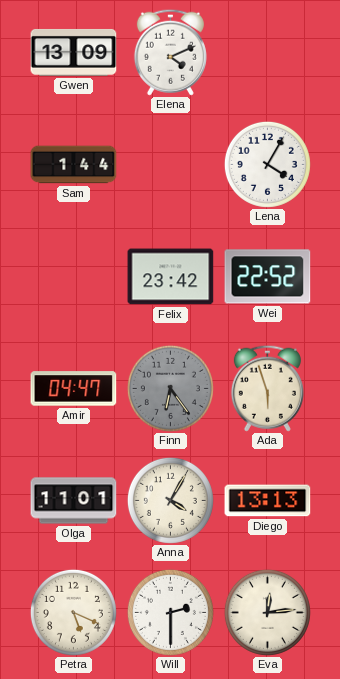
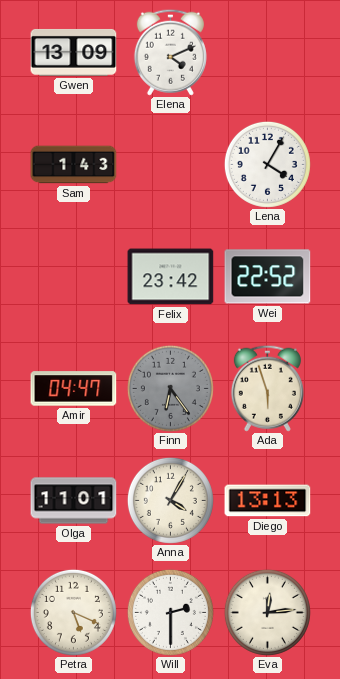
Sam: 1:44 -> 1:43
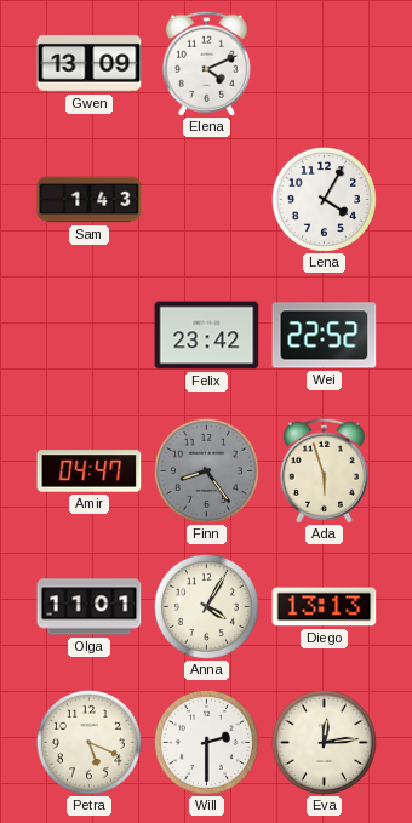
Finn: 6:24 -> 8:24
